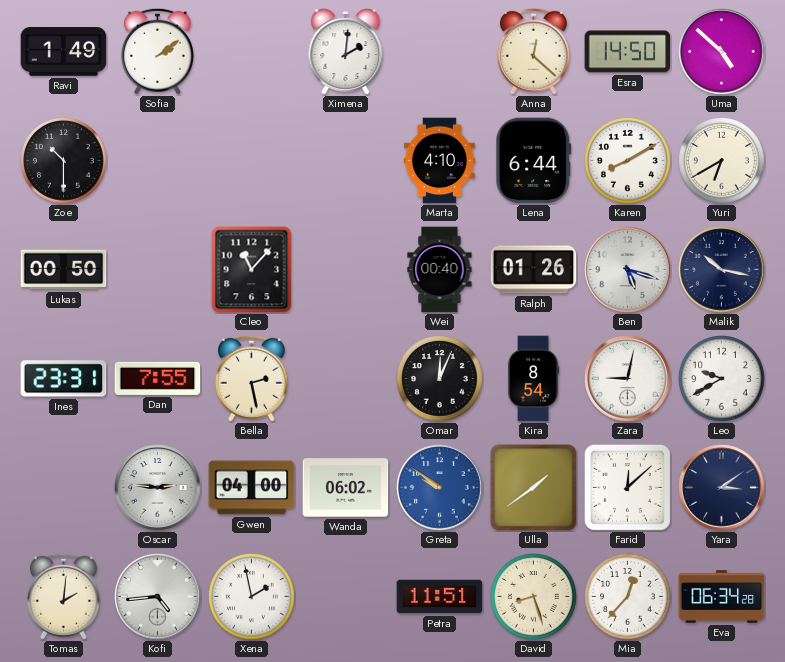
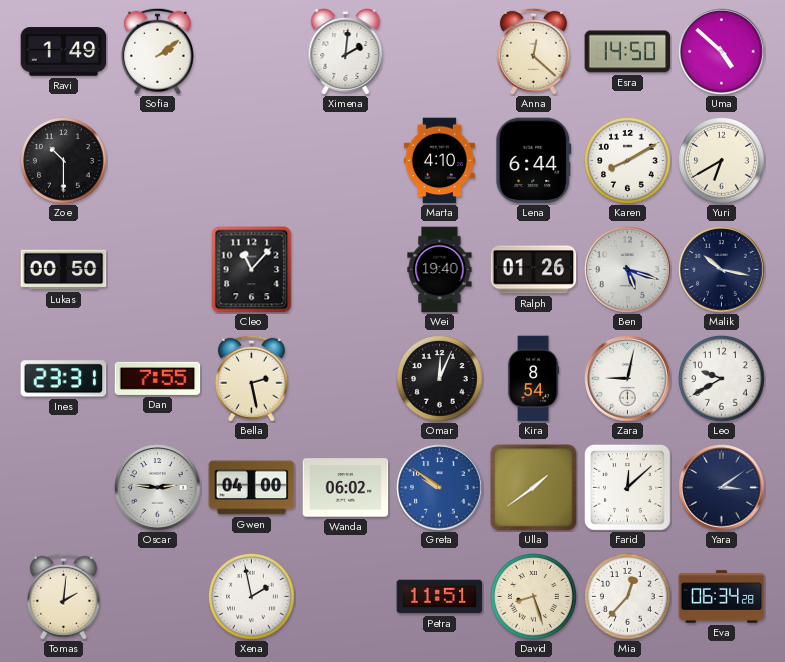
Wei: 00:40 -> 19:40
Kofi: 4:44 -> none
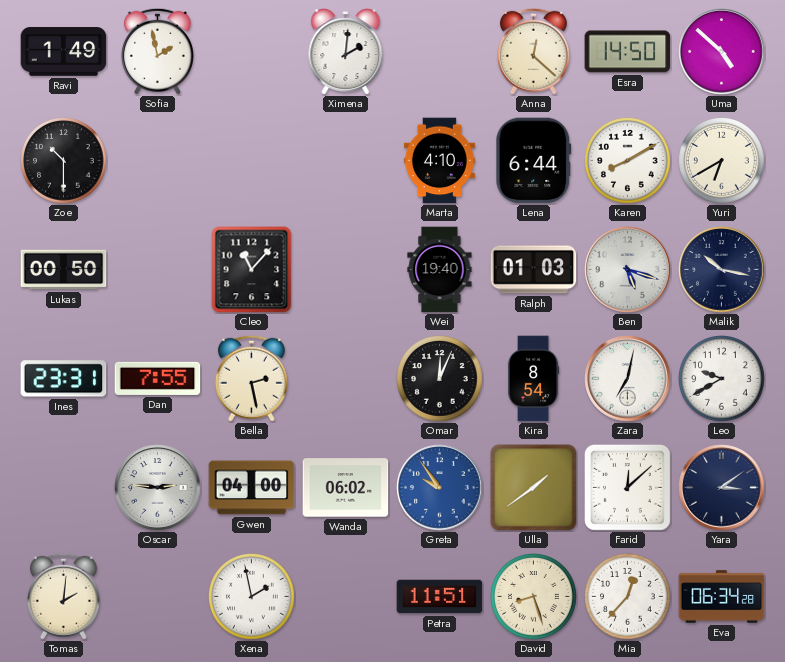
Sofia: 2:09 -> 1:58
Ralph: 01:26 -> 01:03
Zara: 9:02 -> 7:02
Greta: 9:51 -> 9:54
